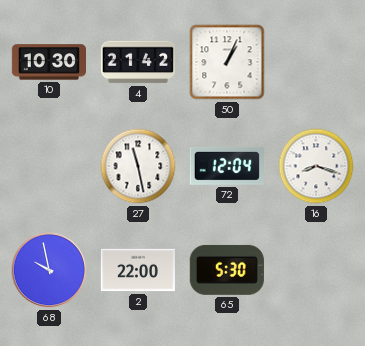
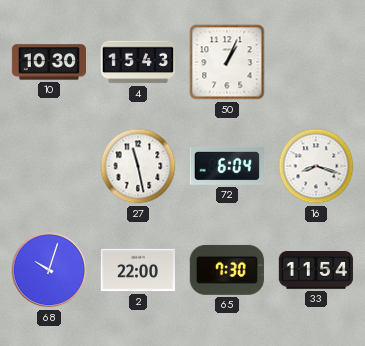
4: 21:42 -> 15:43
72: 12:04 -> 6:04
68: 9:58 -> 10:03
65: 5:30 -> 7:30
33: none -> 11:54
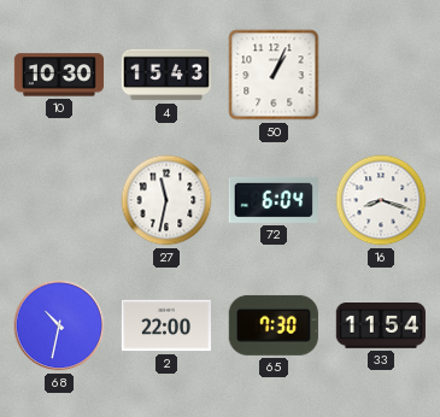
27: 11:28 -> 11:32
68: 10:03 -> 10:32
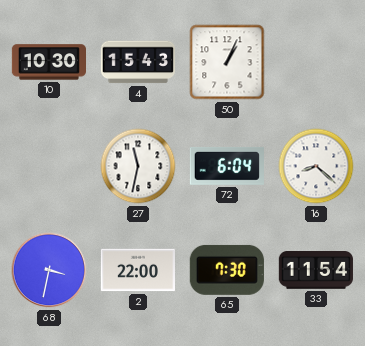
16: 8:18 -> 8:22
68: 10:32 -> 3:32
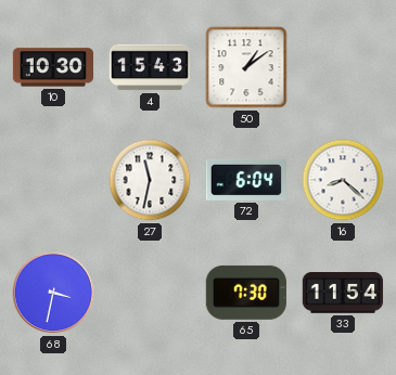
50: 1:04 -> 1:09
2: 22:00 -> none
